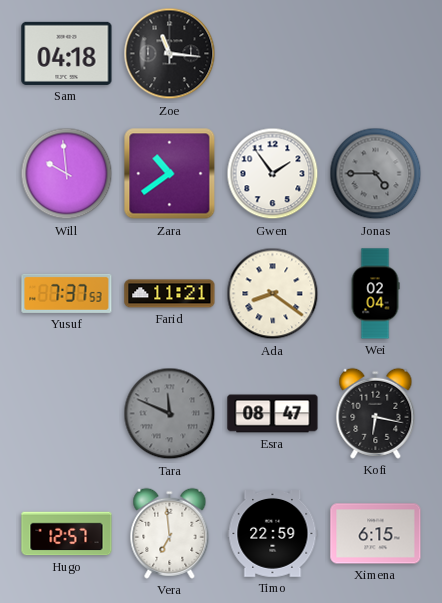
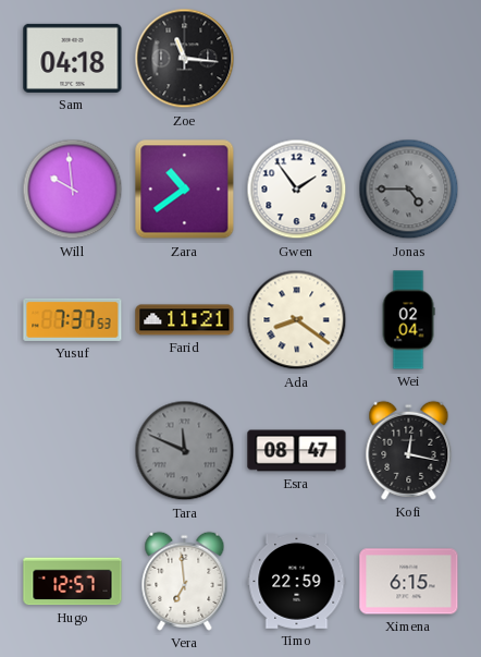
Kofi: 6:17 -> 12:17
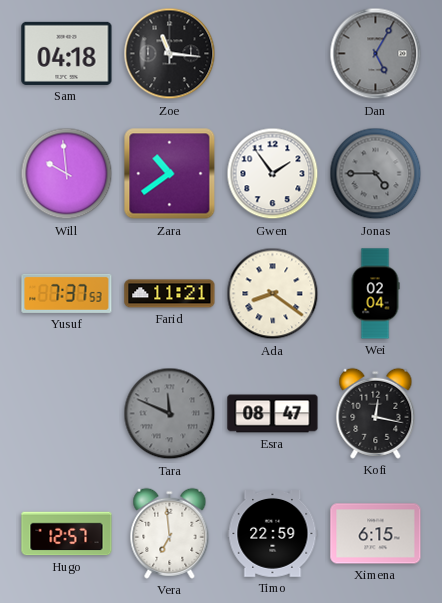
Dan: none -> 5:05
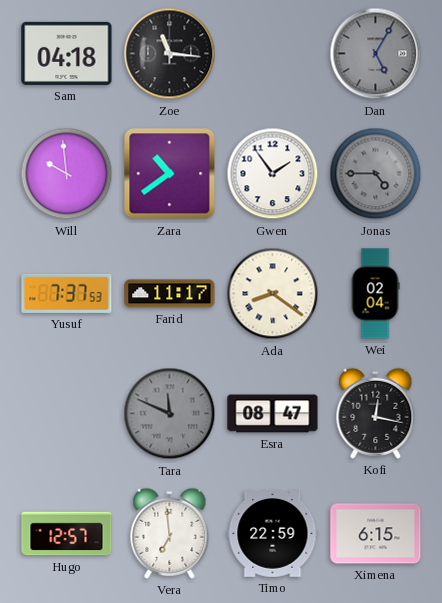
Farid: 11:21 -> 11:17
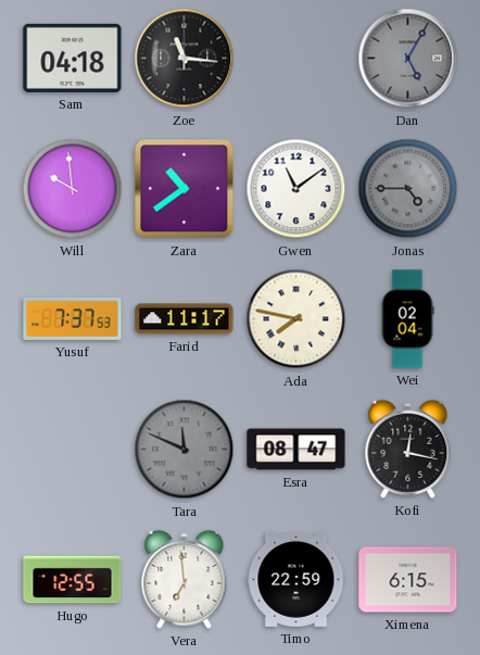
Gwen: 1:54 -> 11:09
Ada: 8:21 -> 7:47
Hugo: 12:57 -> 12:55
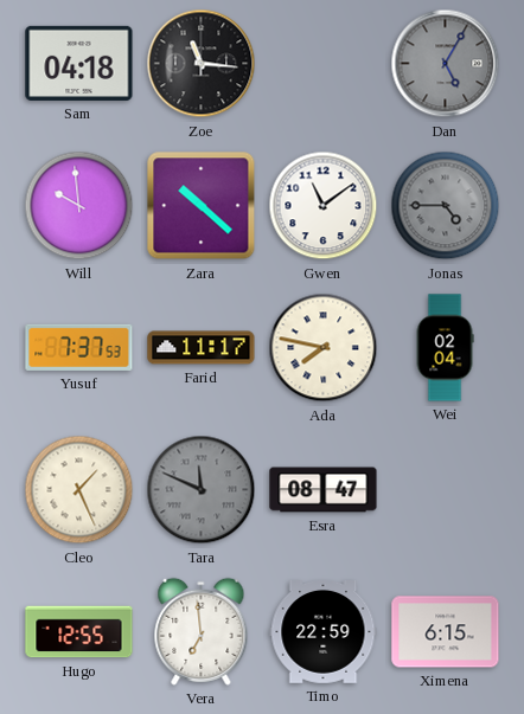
Zara: 10:39 -> 10:22
Cleo: none -> 1:26
Kofi: 12:17 -> none
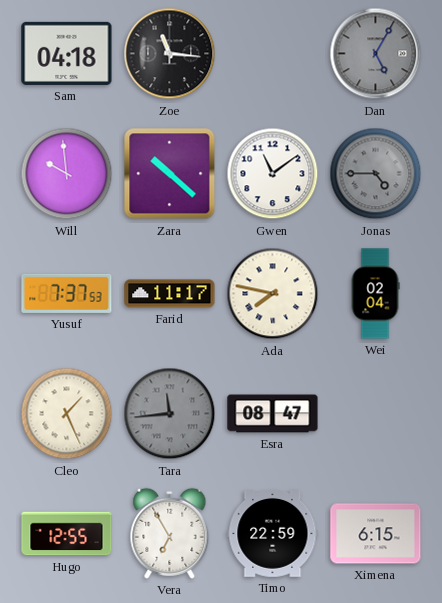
Tara: 11:49 -> 11:44
Vera: 6:59 -> 6:55
